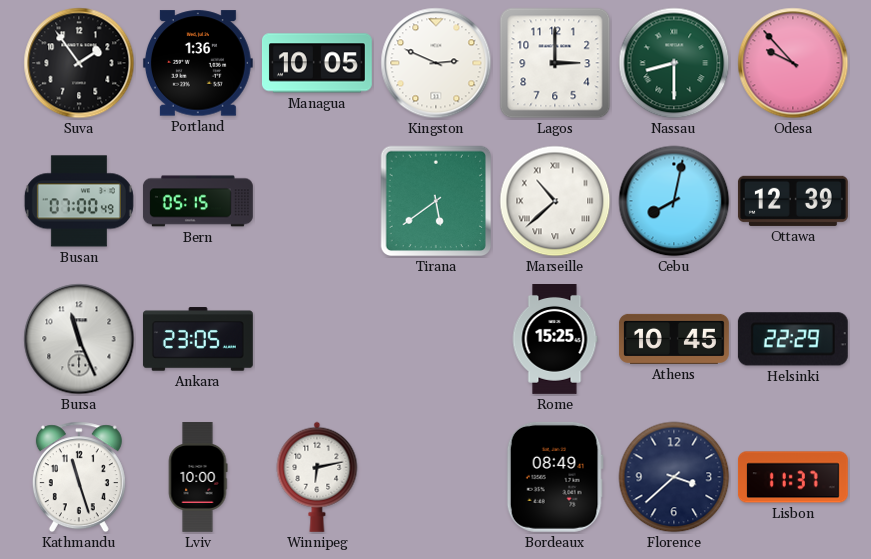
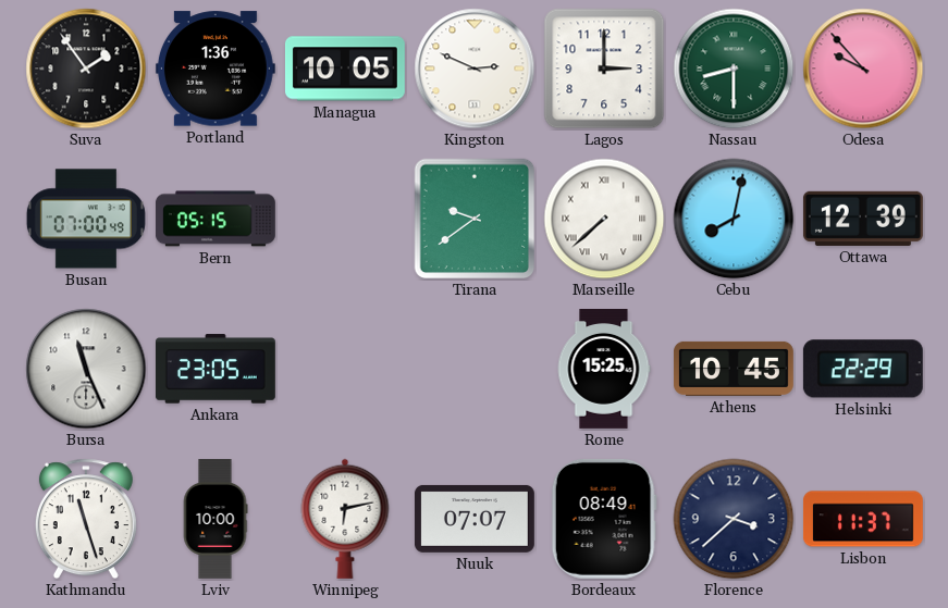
Tirana: 5:39 -> 9:39
Marseille: 10:38 -> 7:38
Nuuk: none -> 07:07
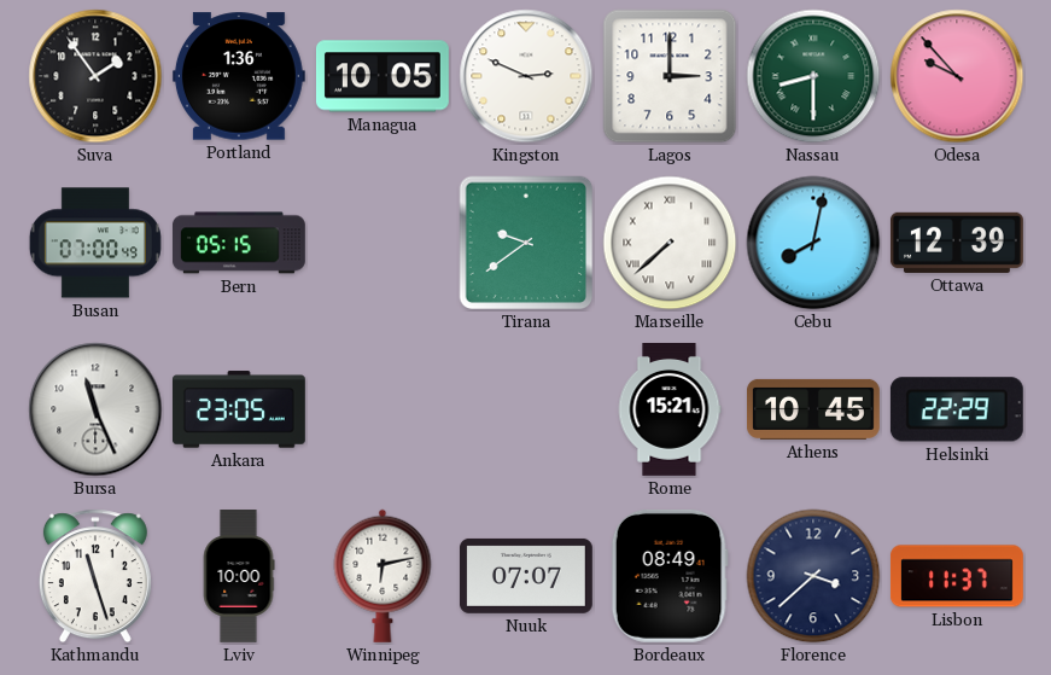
Rome: 15:25 -> 15:21
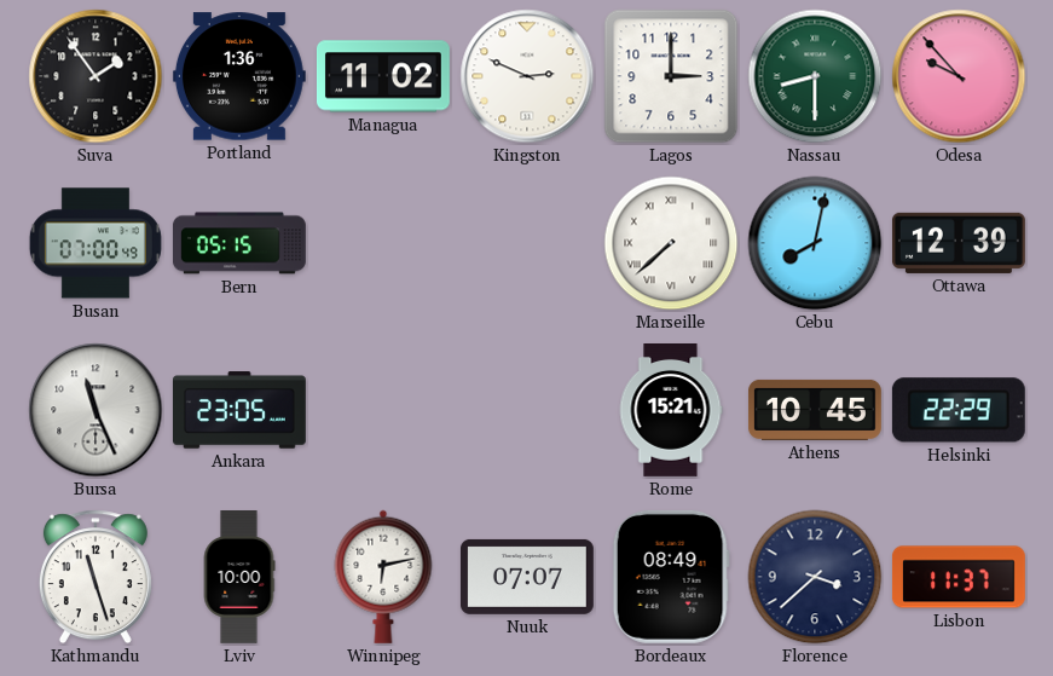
Managua: 10:05 -> 11:02
Tirana: 9:39 -> none
